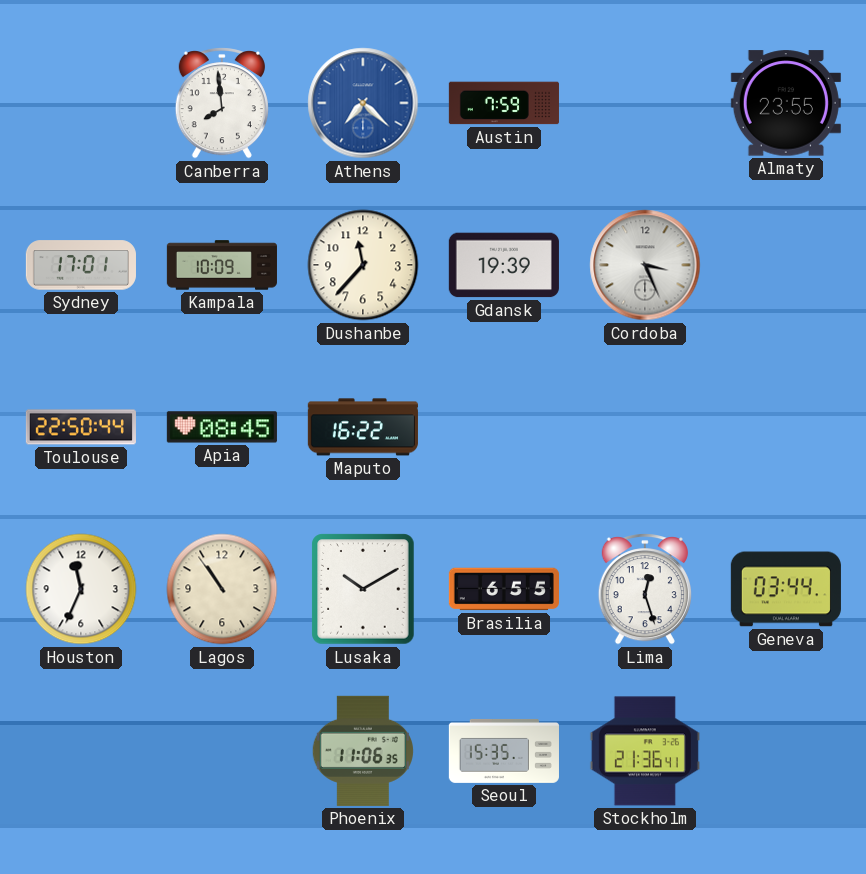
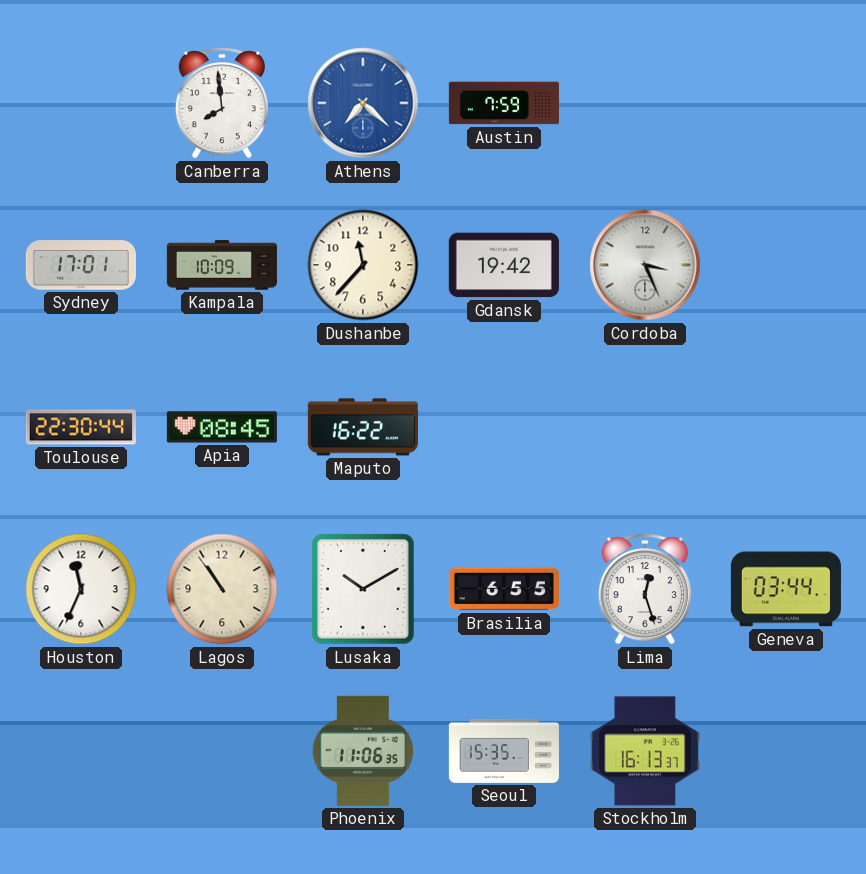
Almaty: 23:55 -> none
Gdansk: 19:39 -> 19:42
Toulouse: 22:50 -> 22:30
Stockholm: 21:36 -> 16:13
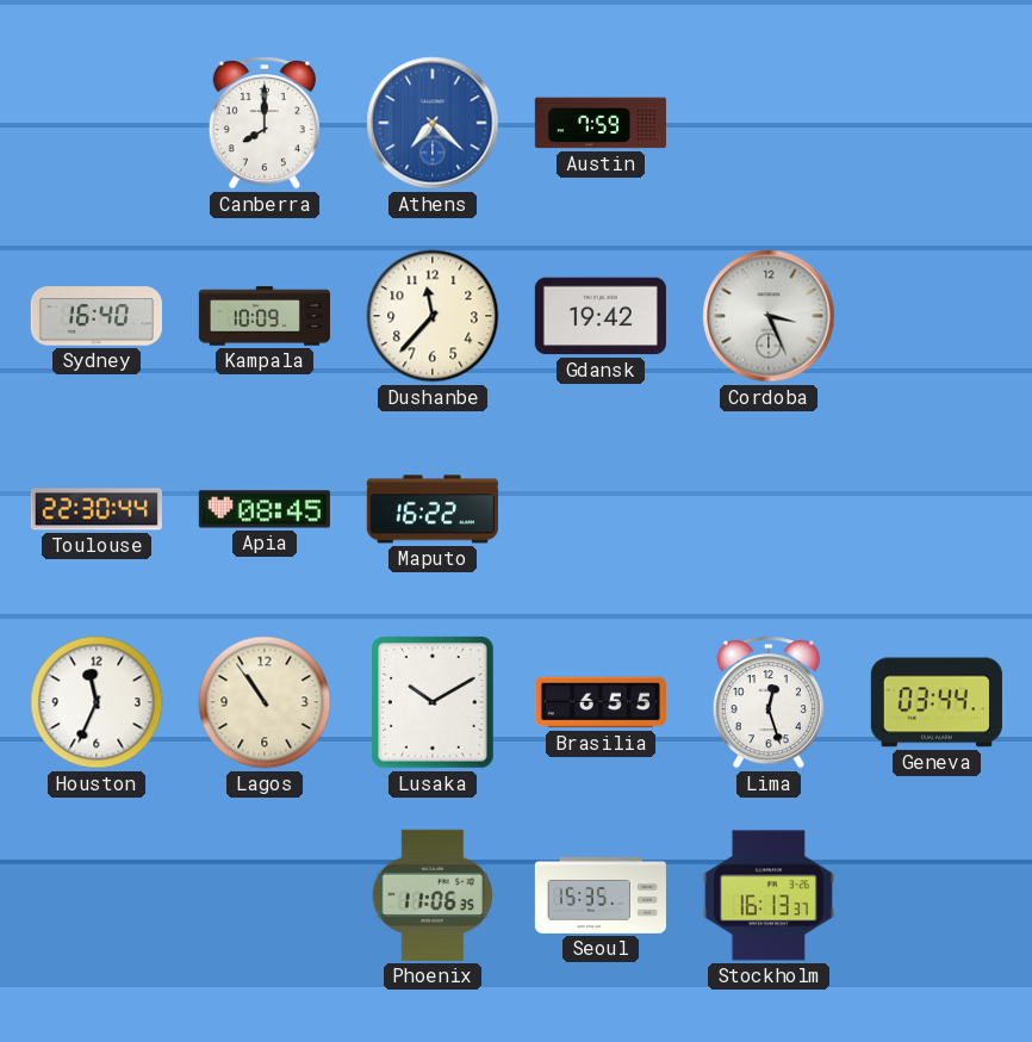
Canberra: 7:59 -> 8:00
Sydney: 17:01 -> 16:40
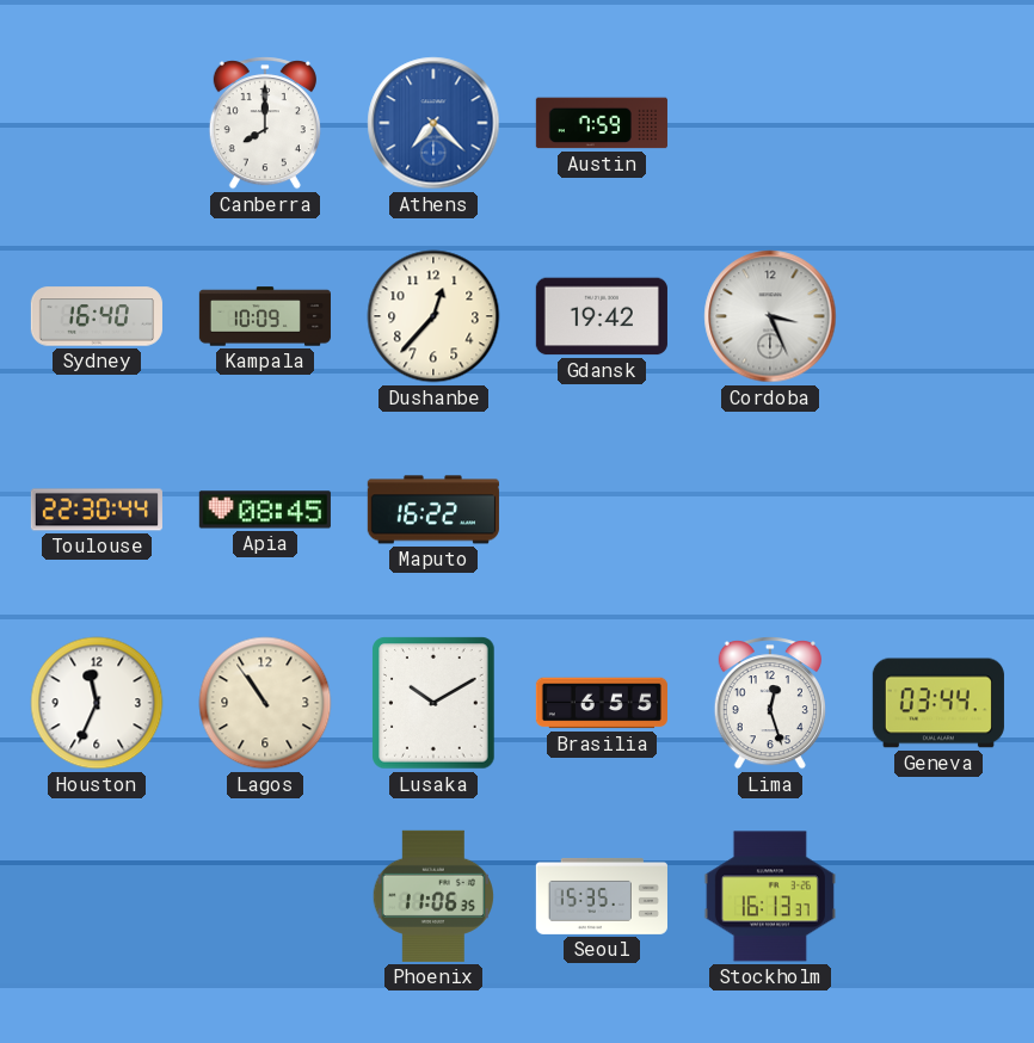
Dushanbe: 11:37 -> 12:37
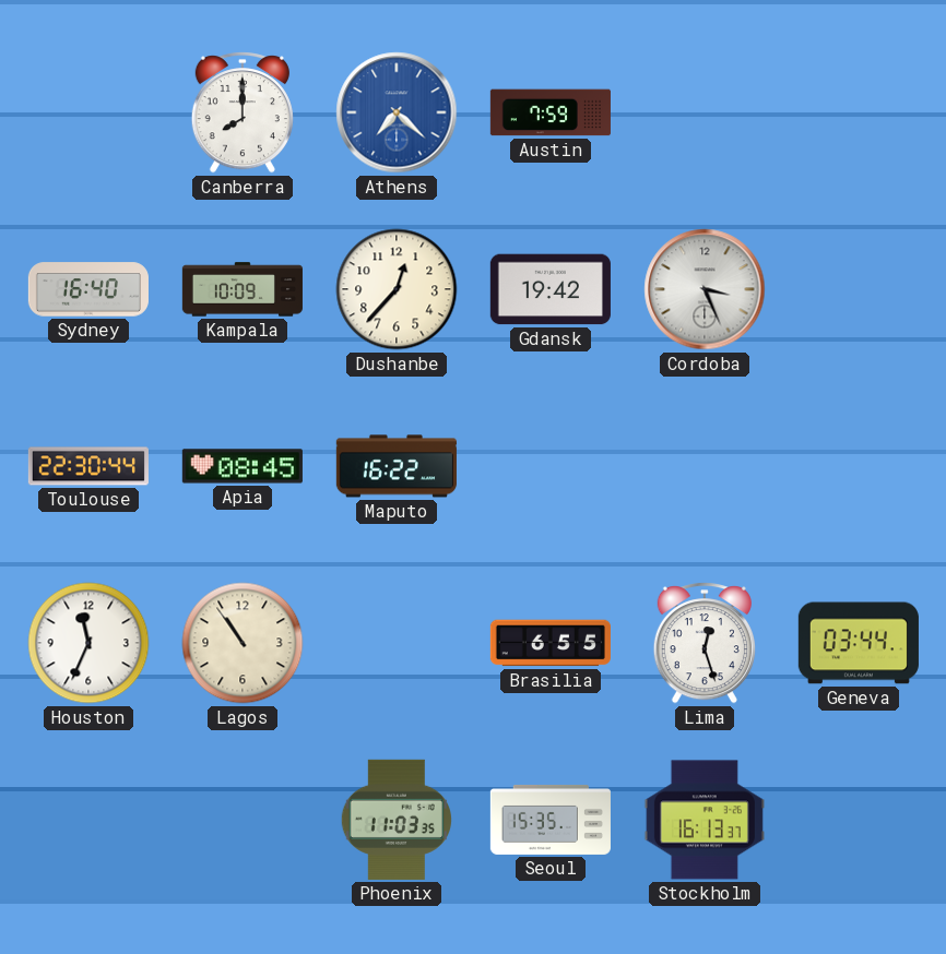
Lusaka: 10:10 -> none
Phoenix: 11:06 -> 11:03
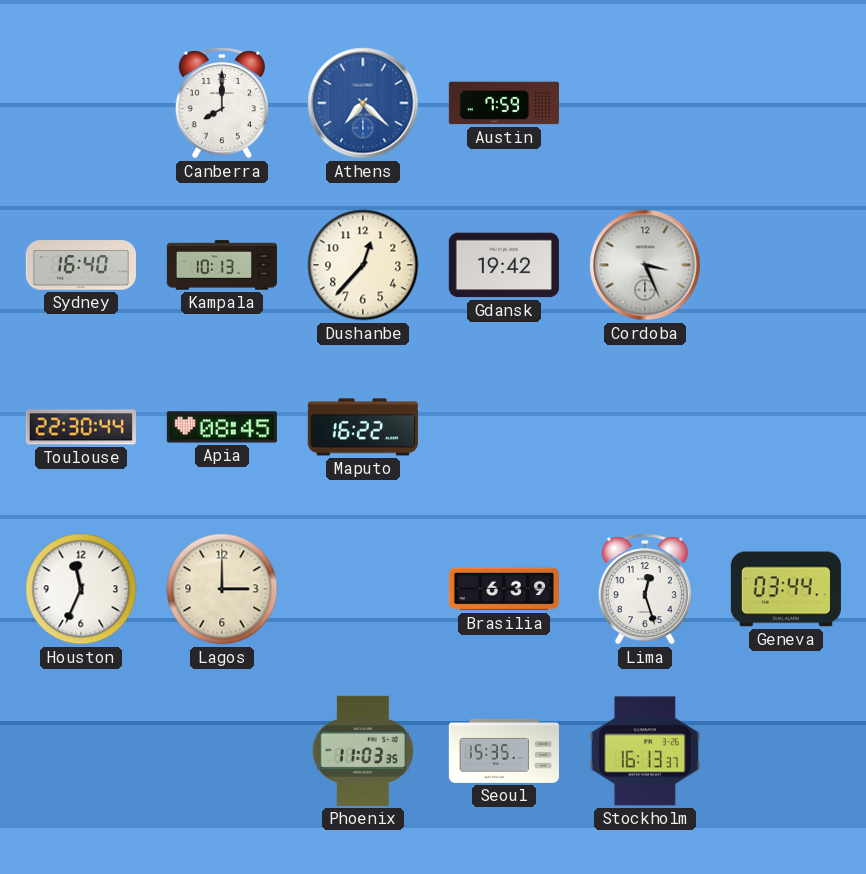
Kampala: 10:09 -> 10:13
Lagos: 10:54 -> 3:00
Brasilia: 6:55 -> 6:39
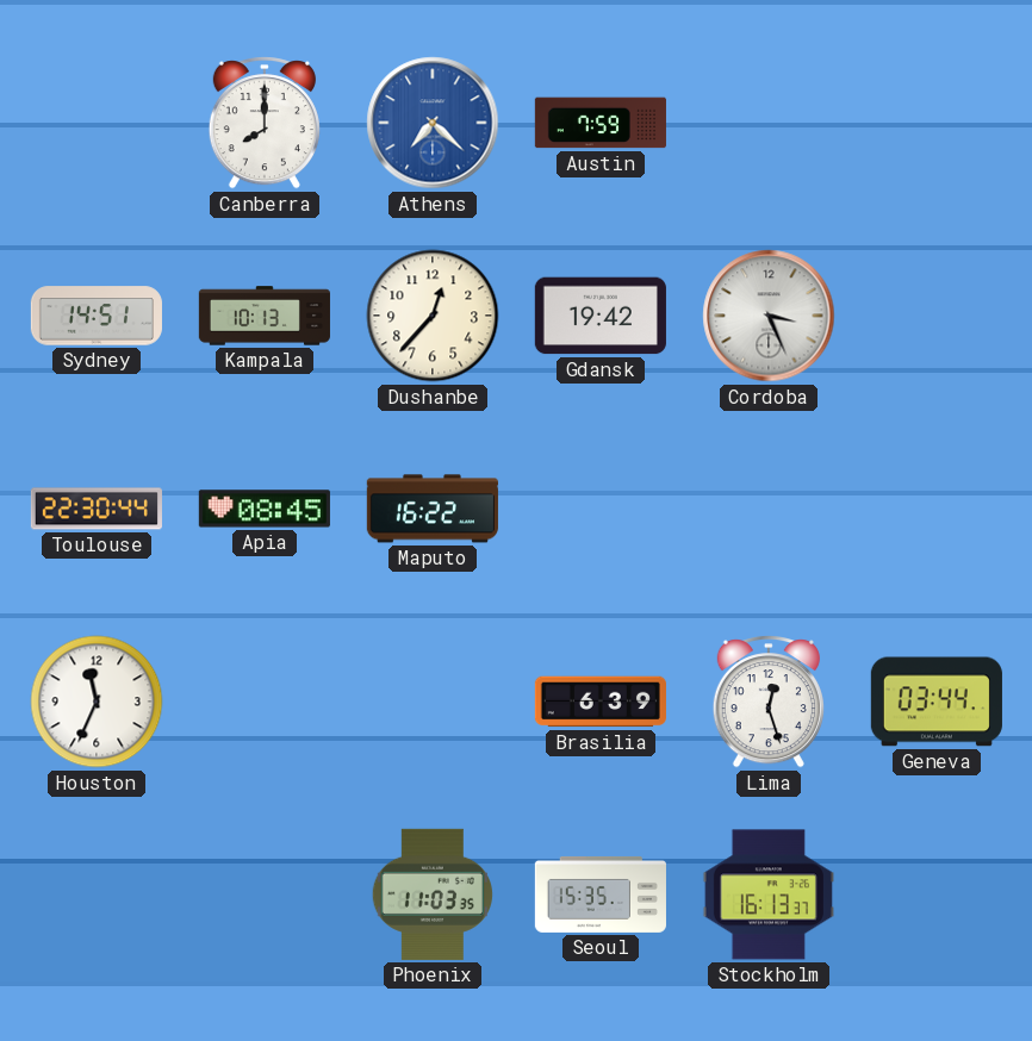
Sydney: 16:40 -> 14:51
Lagos: 3:00 -> none
